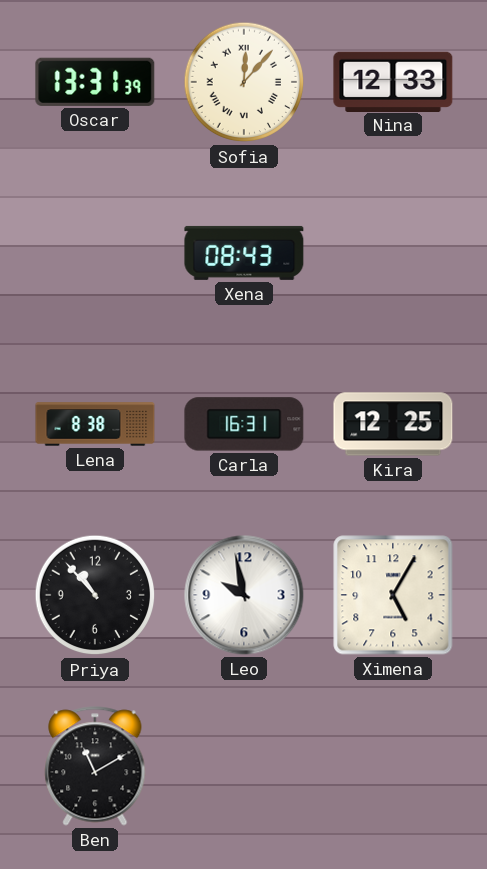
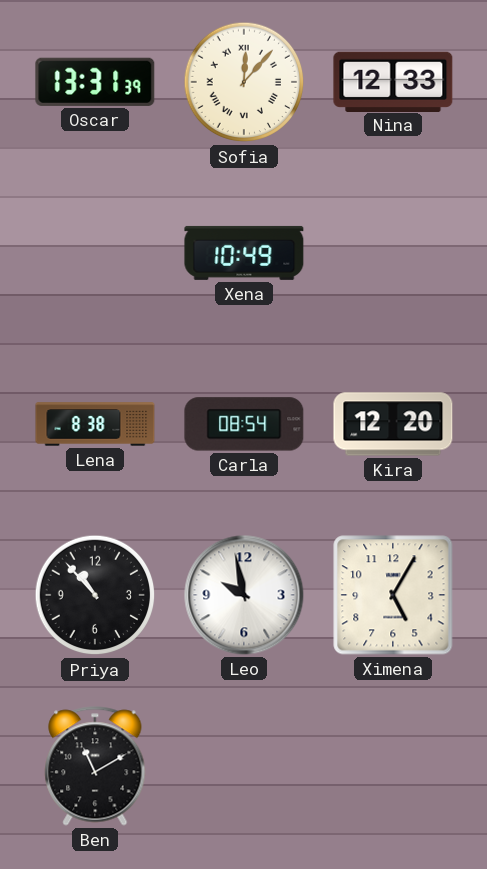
Xena: 08:43 -> 10:49
Carla: 16:31 -> 08:54
Kira: 12:25 -> 12:20
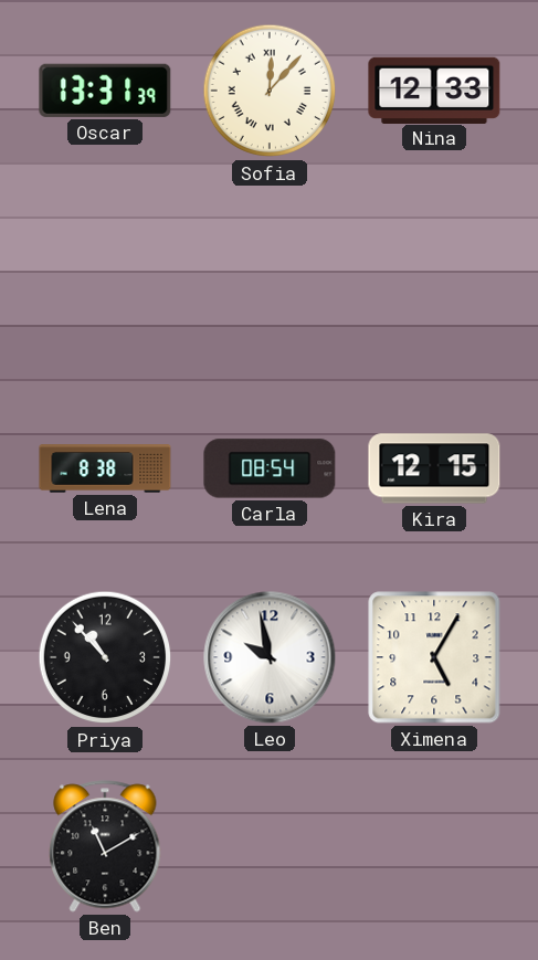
Xena: 10:49 -> none
Kira: 12:20 -> 12:15
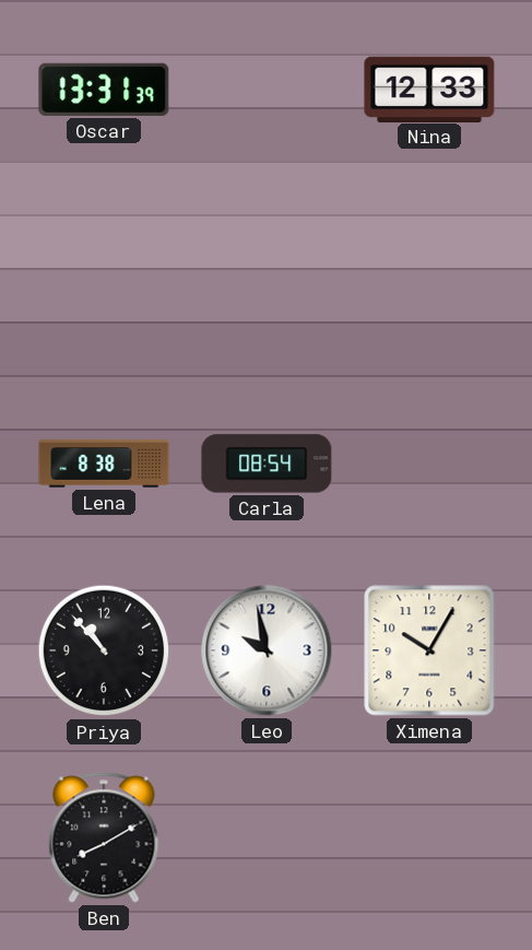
Sofia: 12:07 -> none
Kira: 12:15 -> none
Ximena: 5:05 -> 10:05
Ben: 11:10 -> 8:10
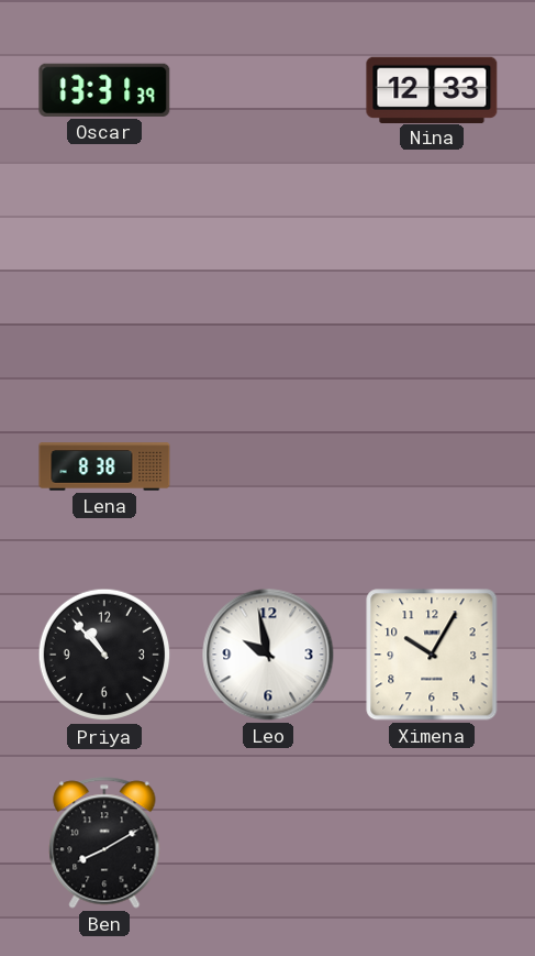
Carla: 08:54 -> none
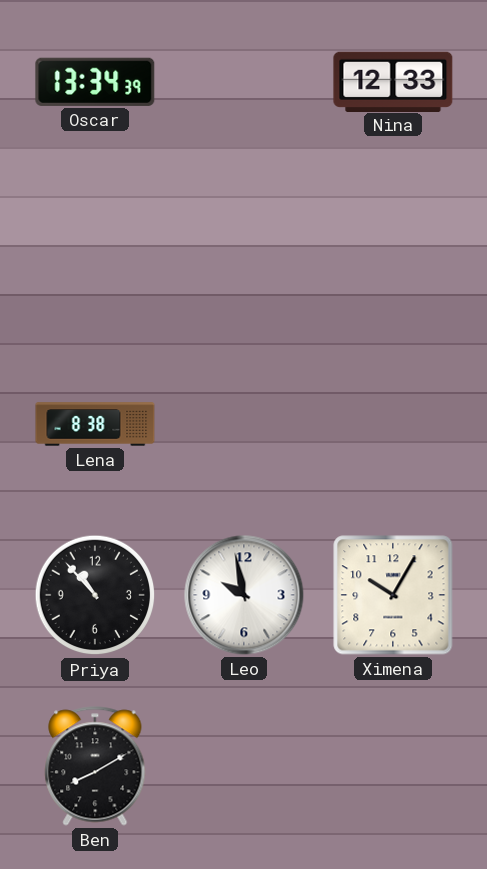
Oscar: 13:31 -> 13:34
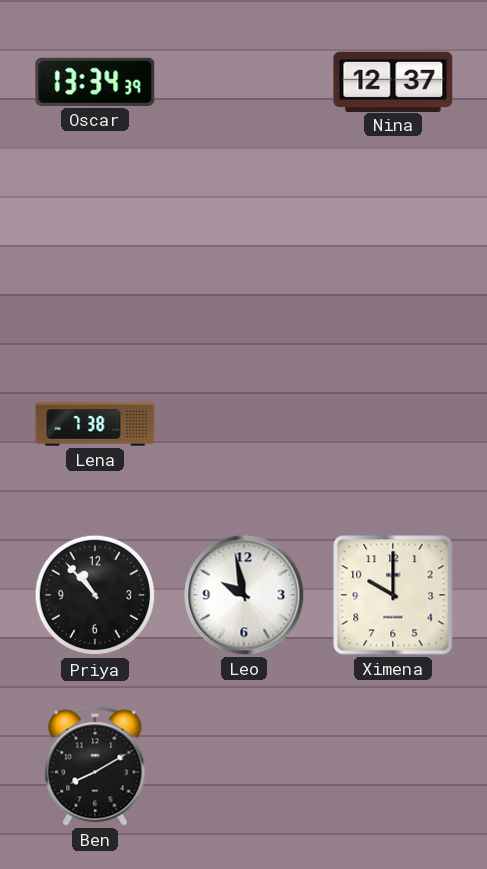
Nina: 12:33 -> 12:37
Lena: 8:38 -> 7:38
Ximena: 10:05 -> 10:00
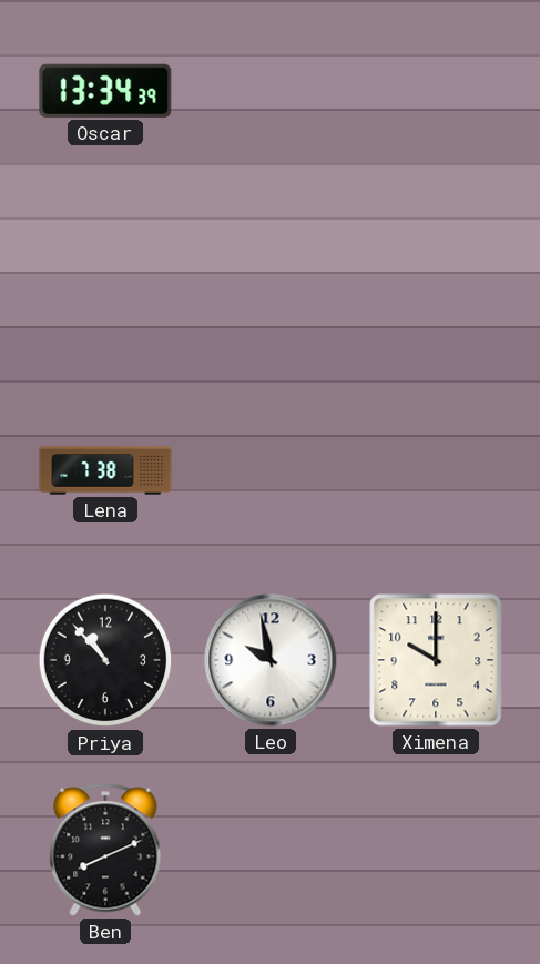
Nina: 12:37 -> none
Ben: 8:10 -> 8:11
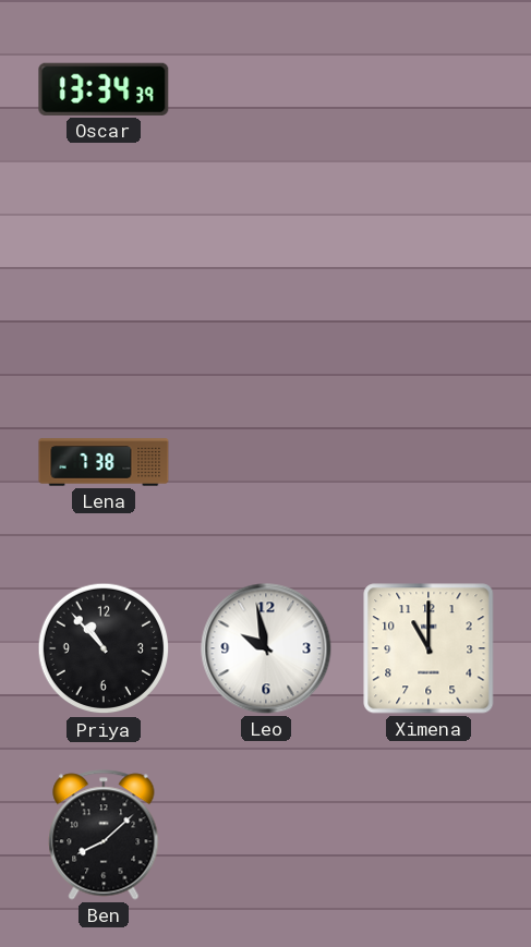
Ximena: 10:00 -> 11:00
Ben: 8:11 -> 8:08
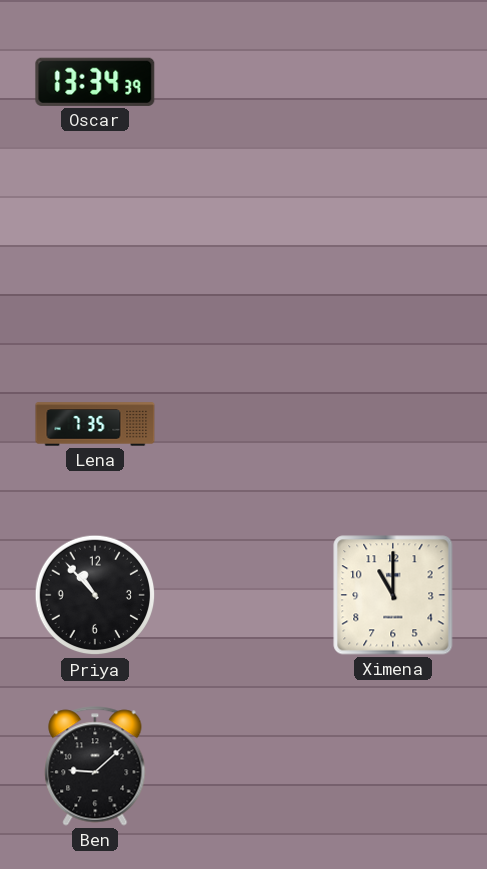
Lena: 7:38 -> 7:35
Leo: 9:58 -> none
Ben: 8:08 -> 9:08
